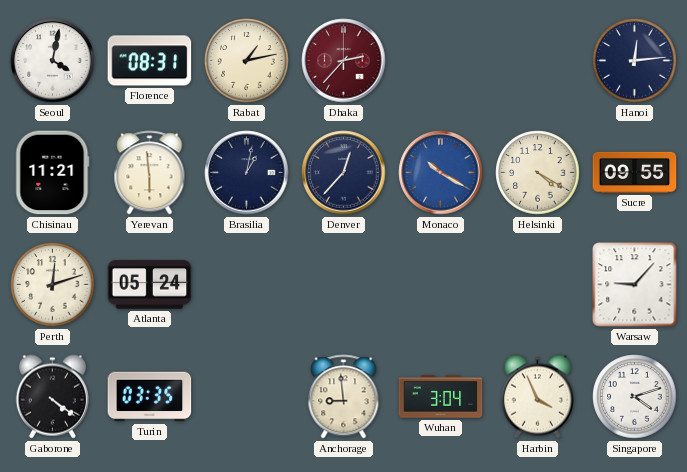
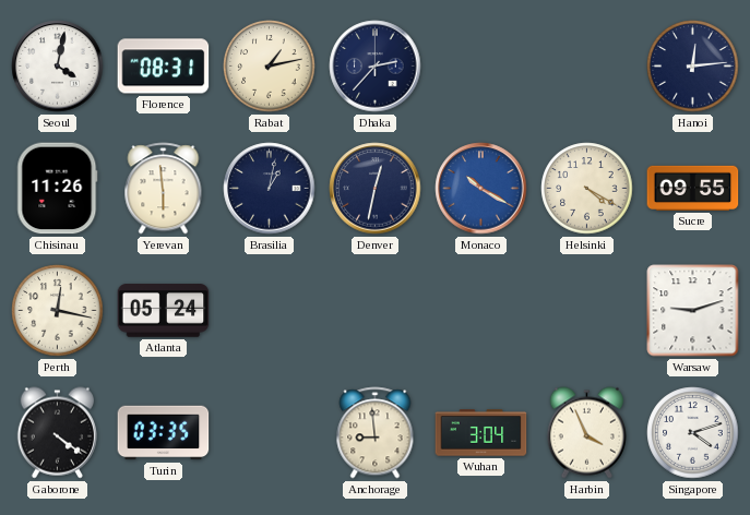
Dhaka dial: burgundy -> navy
Chisinau: 11:21 -> 11:26
Denver: 12:37 -> 12:32
Perth: 12:12 -> 12:17
Warsaw: 9:07 -> 9:12
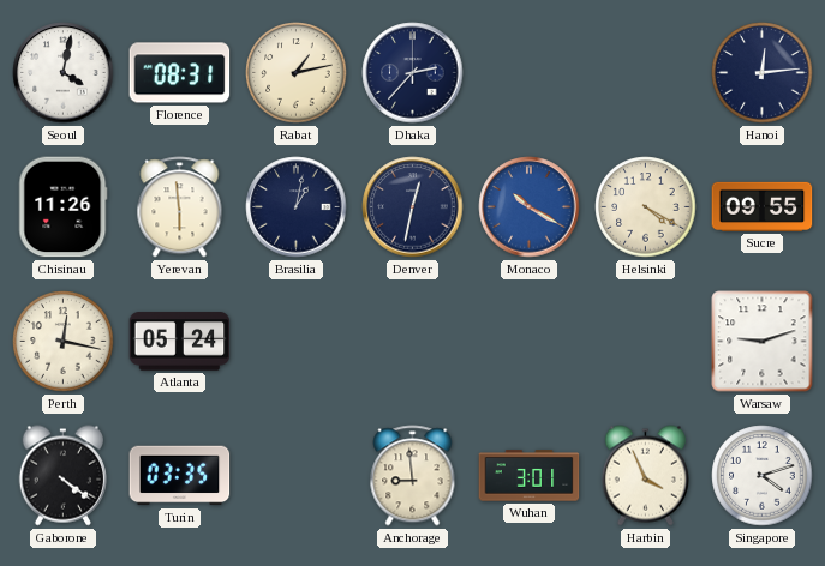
Wuhan: 3:04 -> 3:01
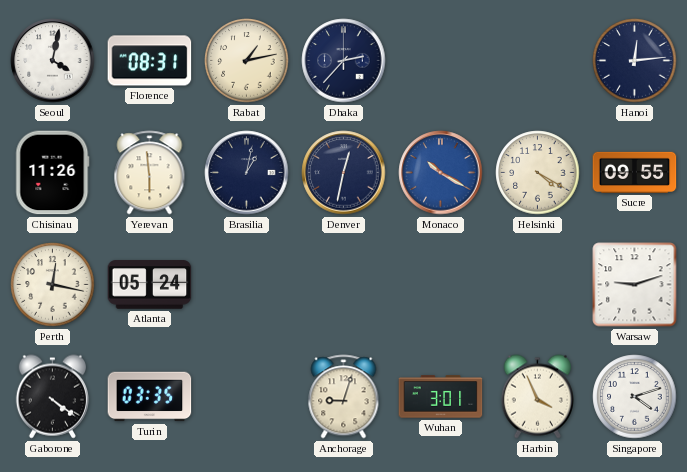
Anchorage: 8:59 -> 9:03
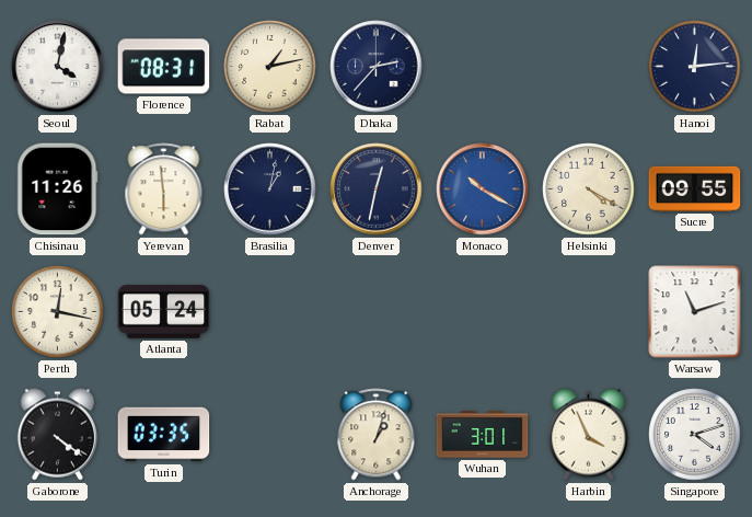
Warsaw: 9:12 -> 11:12
Anchorage: 9:03 -> 1:03
